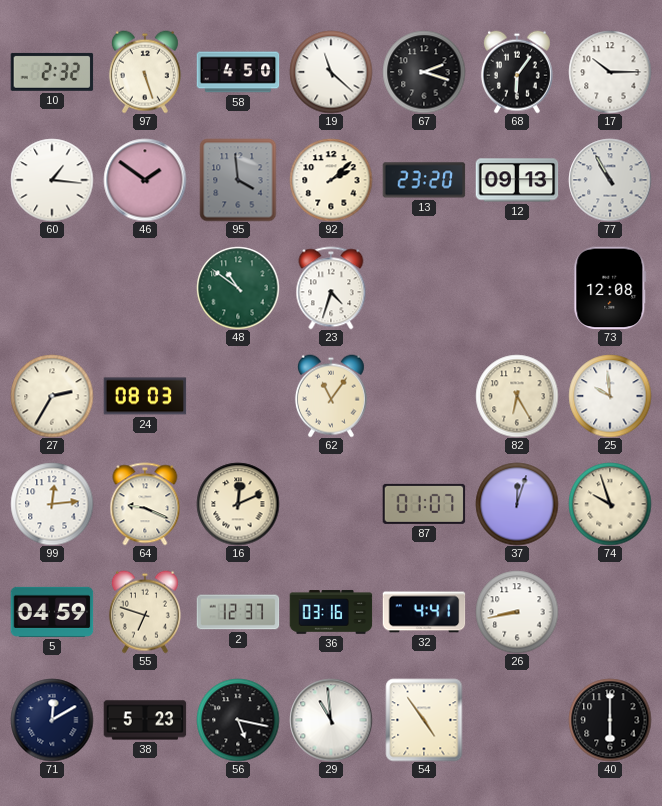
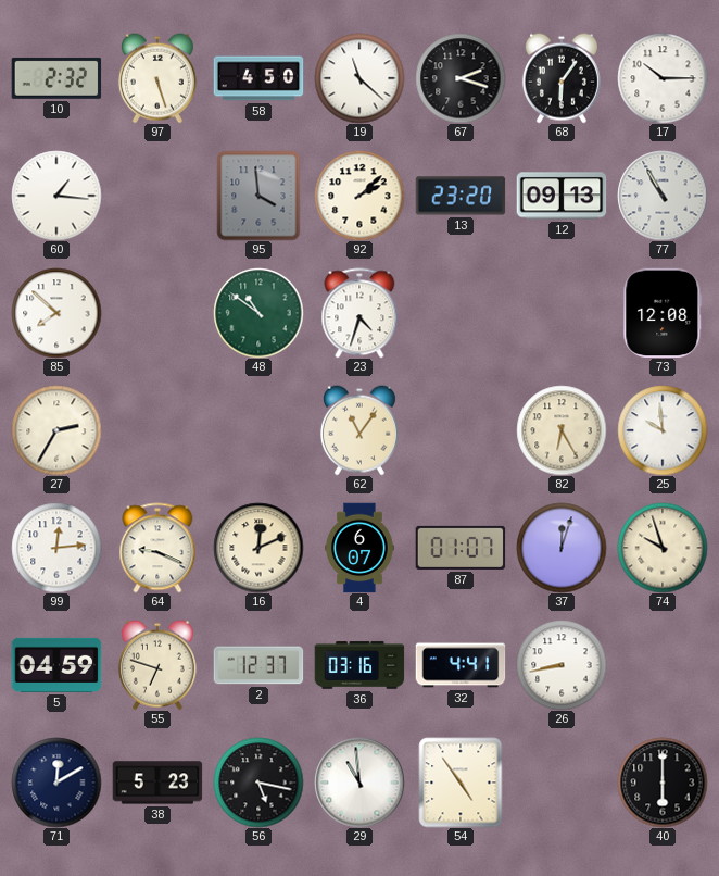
46: 1:51 -> none
85: none -> 7:52
24: 08:03 -> none
4: none -> 6:07
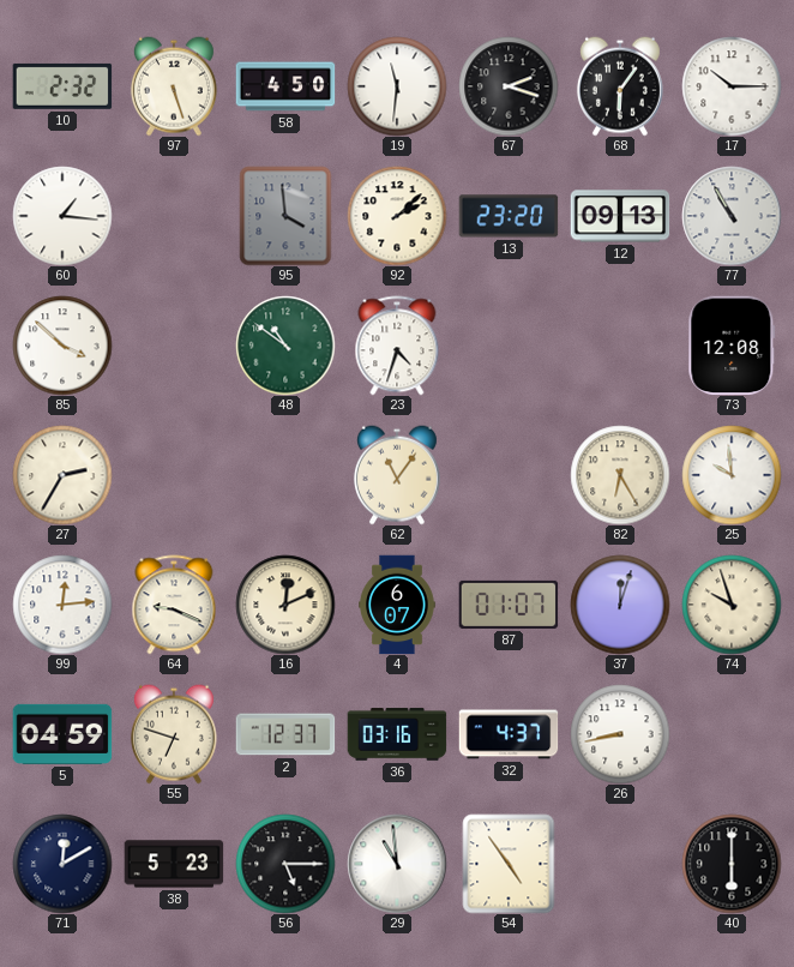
19: 11:22 -> 11:31
85: 7:52 -> 3:52
32: 4:41 -> 4:37
56: 5:17 -> 5:15
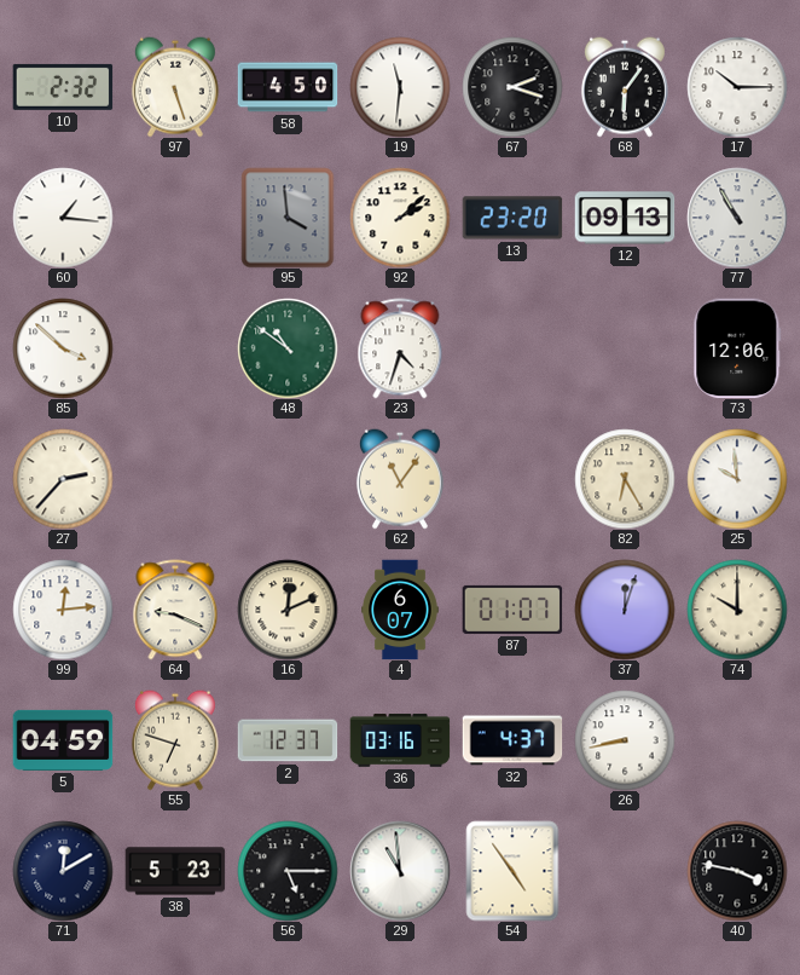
73: 12:08 -> 12:06
27: 2:35 -> 2:37
74: 9:57 -> 10:00
40: 6:00 -> 3:47
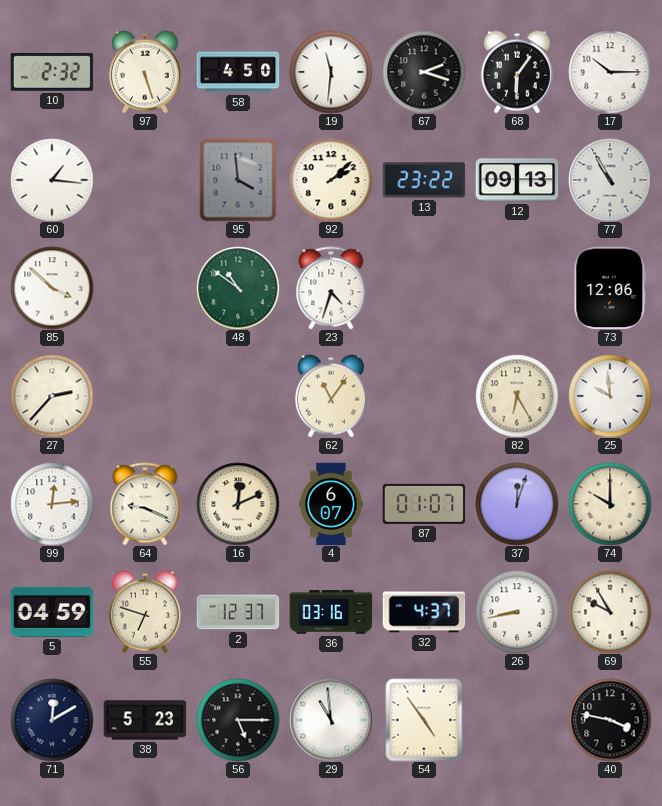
13: 23:20 -> 23:22
69: none -> 9:55
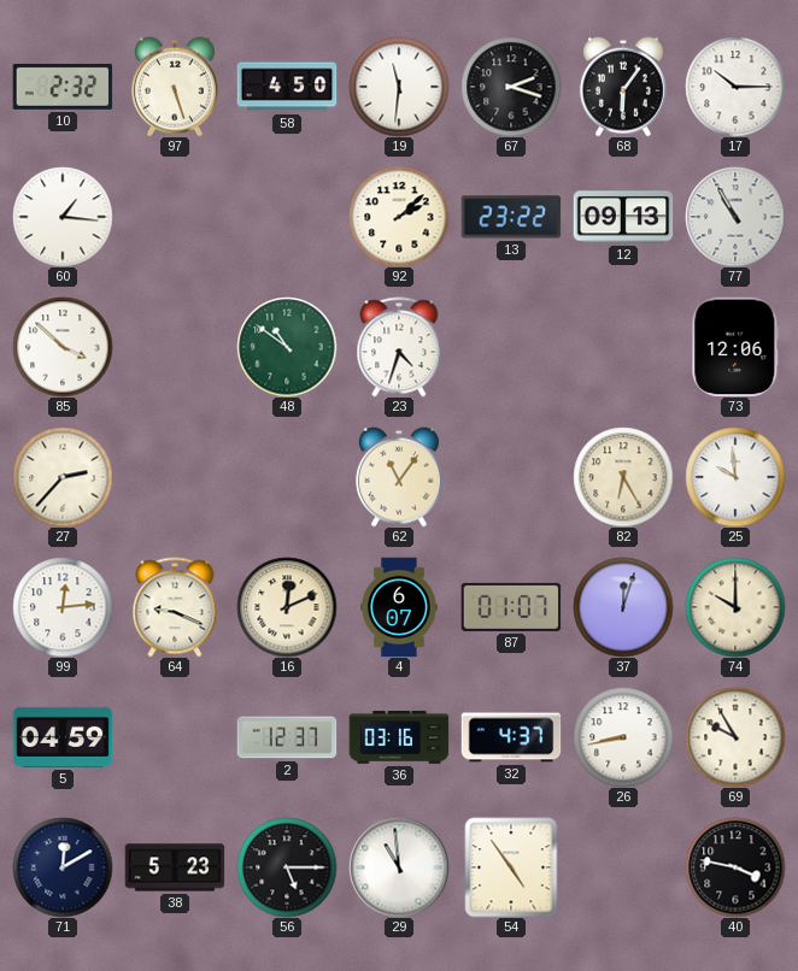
95: 3:59 -> none
55: 6:48 -> none
